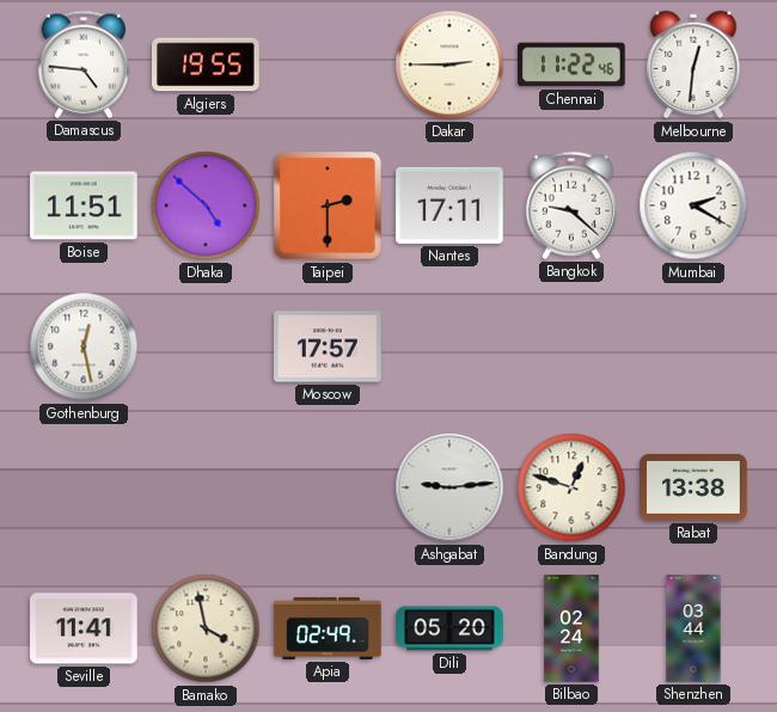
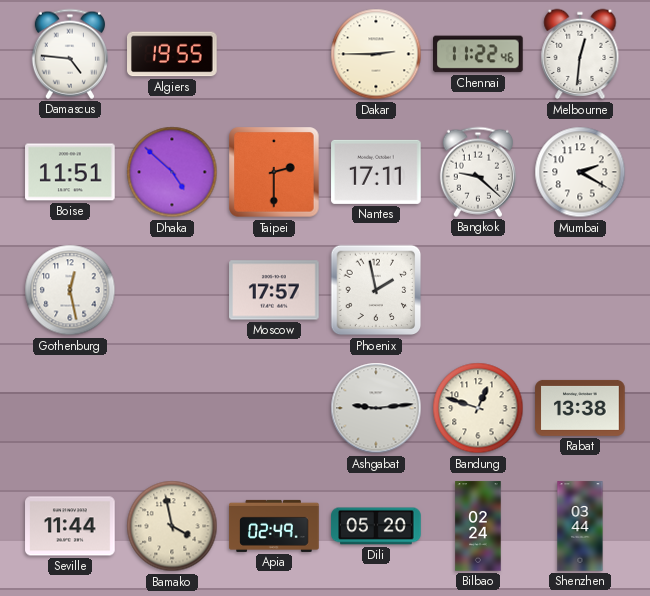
Phoenix: none -> 1:58
Seville: 11:41 -> 11:44
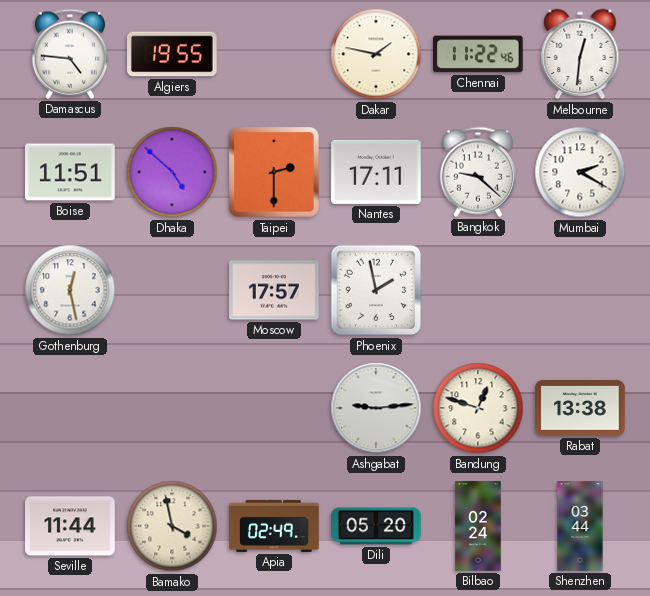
Dakar: 2:45 -> 1:47
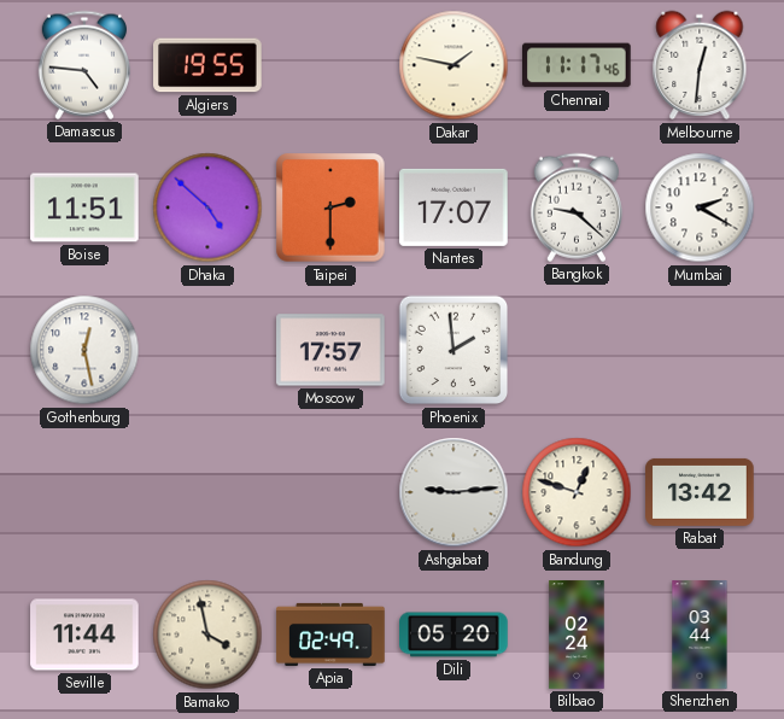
Chennai: 11:22 -> 11:17
Nantes: 17:11 -> 17:07
Phoenix: 1:58 -> 1:59
Rabat: 13:38 -> 13:42
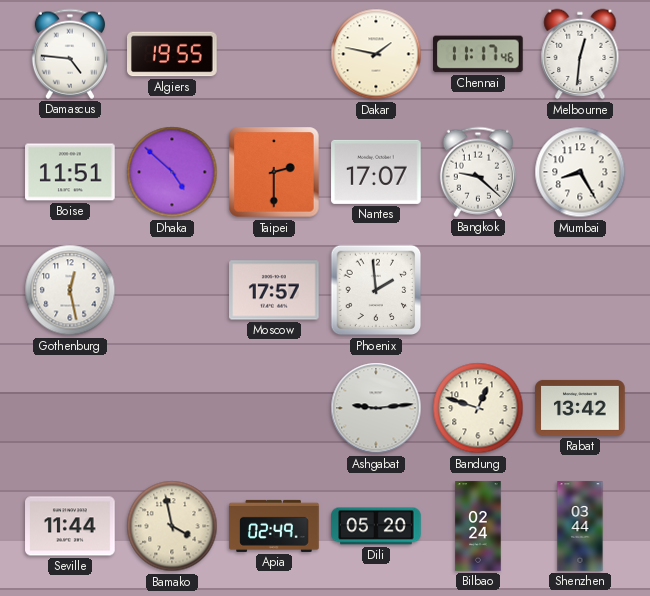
Mumbai: 2:20 -> 8:25
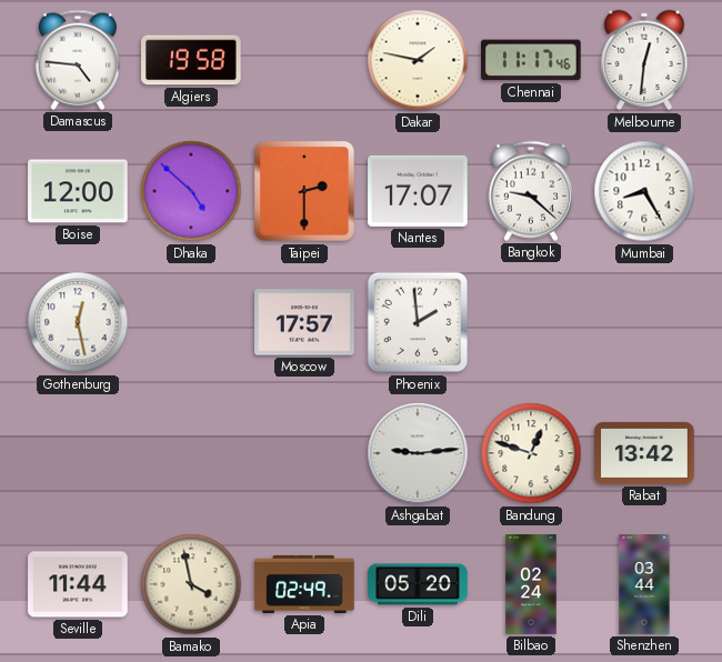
Algiers: 19:55 -> 19:58
Boise: 11:51 -> 12:00
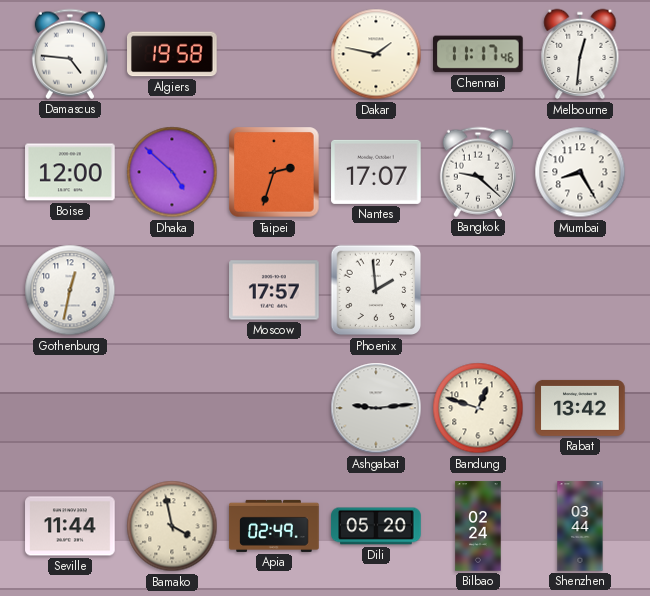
Taipei: 2:30 -> 2:33
Gothenburg: 12:28 -> 12:32
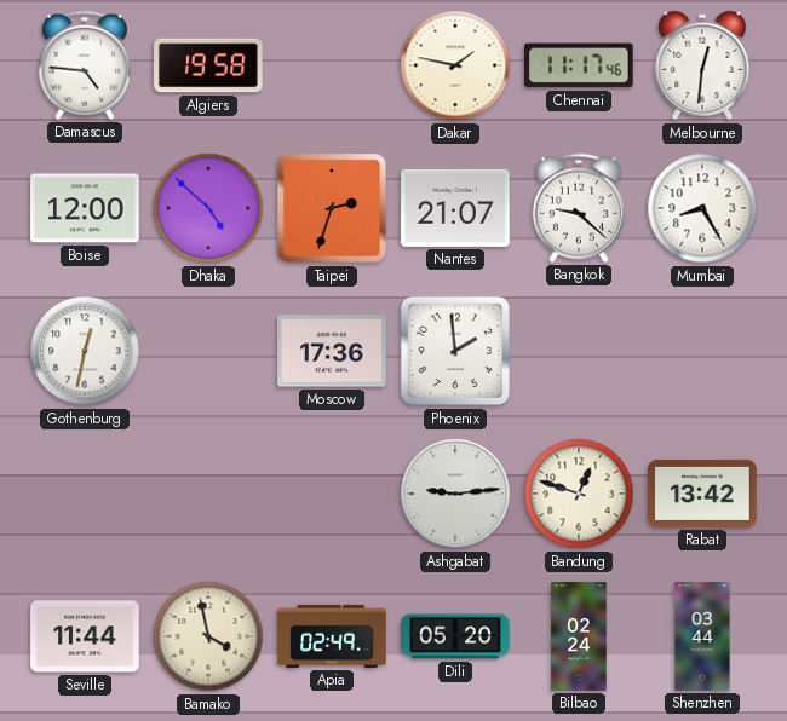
Nantes: 17:07 -> 21:07
Moscow: 17:57 -> 17:36
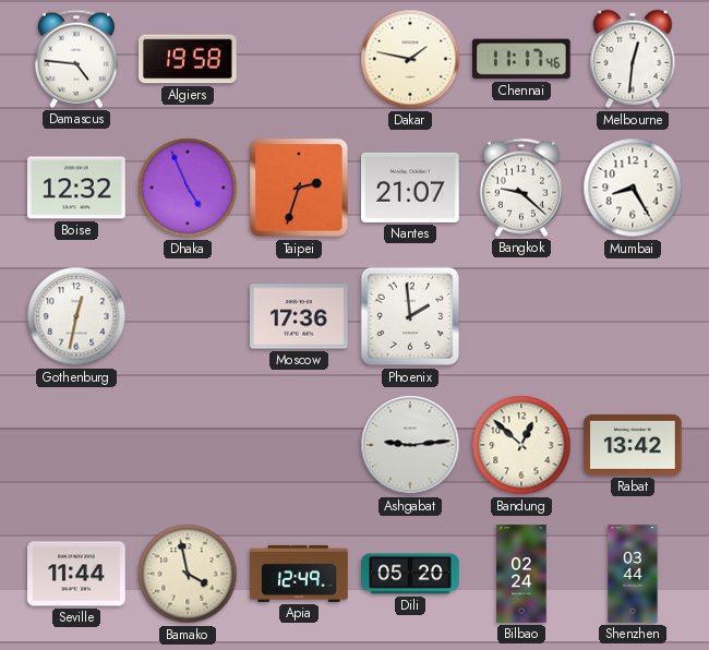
Boise: 12:00 -> 12:32
Dhaka: 4:52 -> 4:56
Bandung: 12:48 -> 12:52
Apia: 02:49 -> 12:49
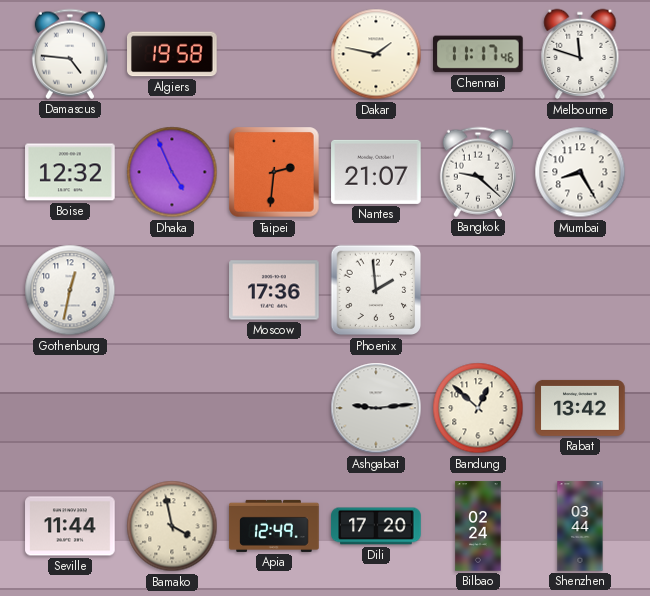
Melbourne: 12:31 -> 11:48
Taipei: 2:33 -> 2:31
Dili: 05:20 -> 17:20
